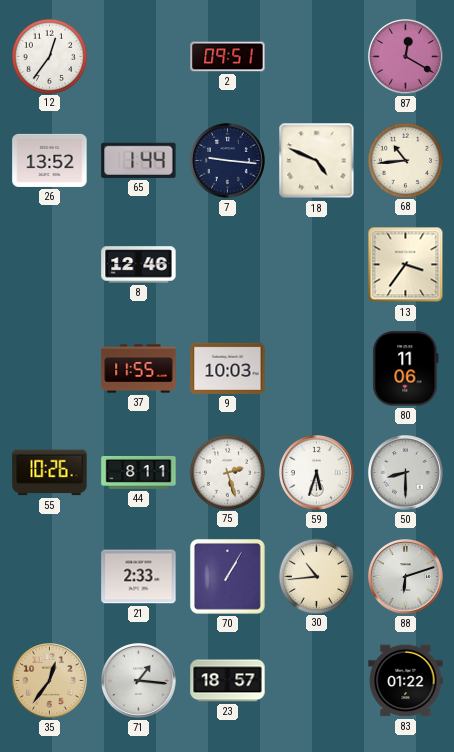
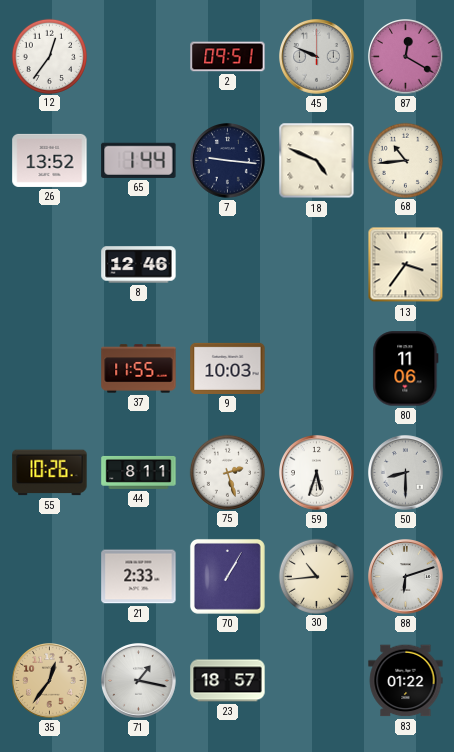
45: none -> 9:49
71: 1:16 -> 1:17
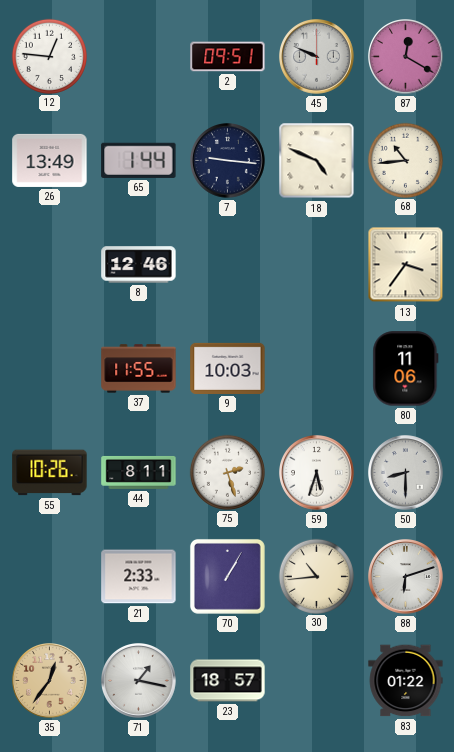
12: 12:36 -> 12:46
26: 13:52 -> 13:49
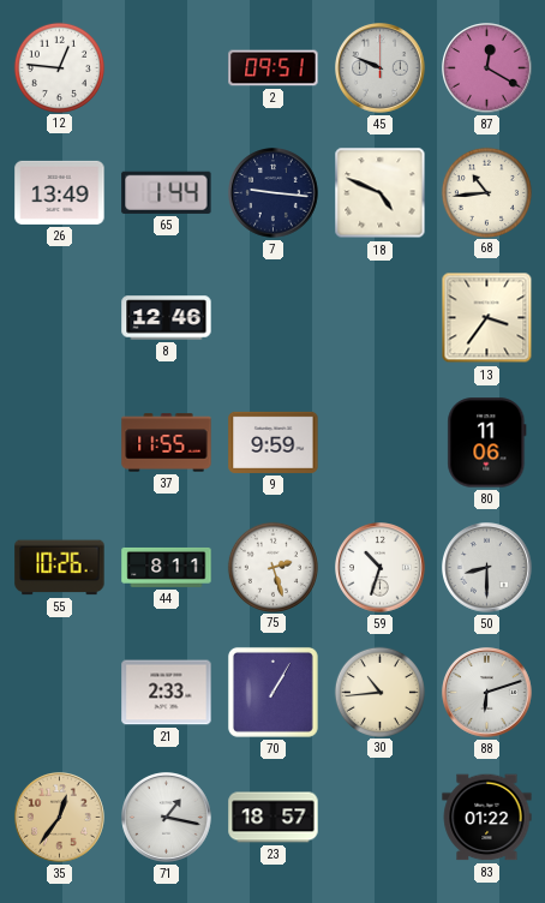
9: 10:03 -> 9:59
59: 5:33 -> 10:33
